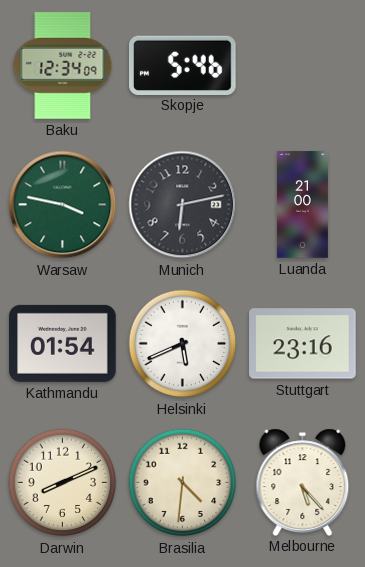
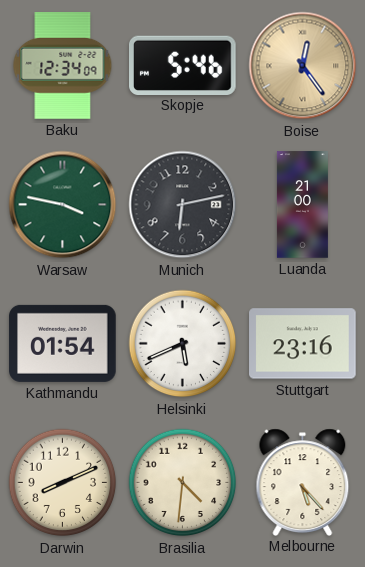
Boise: none -> 12:24
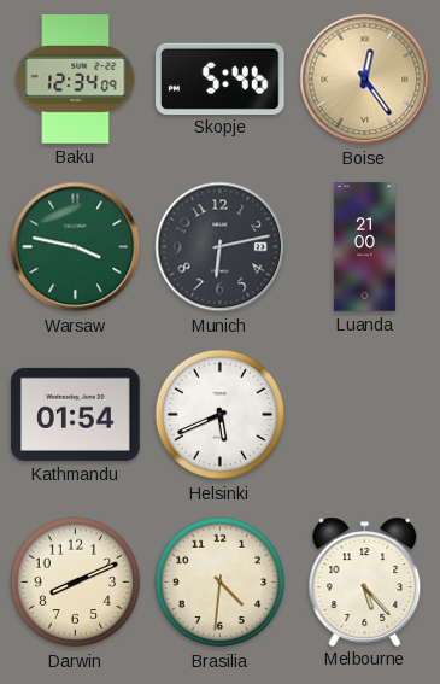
Stuttgart: 23:16 -> none
